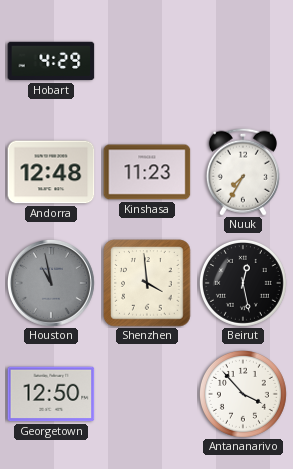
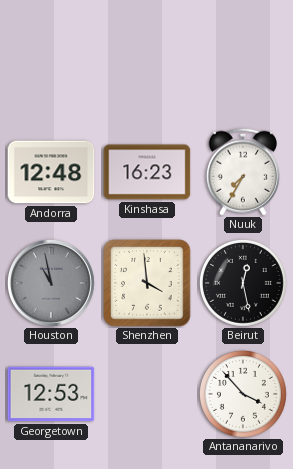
Hobart: 4:29 -> none
Kinshasa: 11:23 -> 16:23
Georgetown: 12:50 -> 12:53
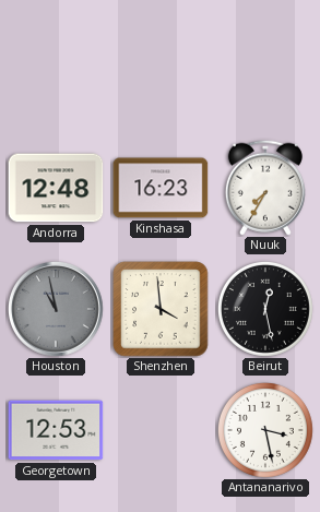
Antananarivo: 3:53 -> 3:28
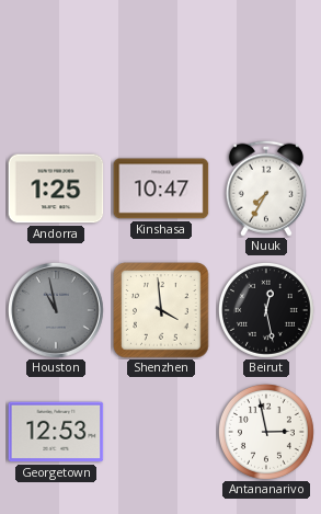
Andorra: 12:48 -> 1:25
Kinshasa: 16:23 -> 10:47
Antananarivo: 3:28 -> 2:58
